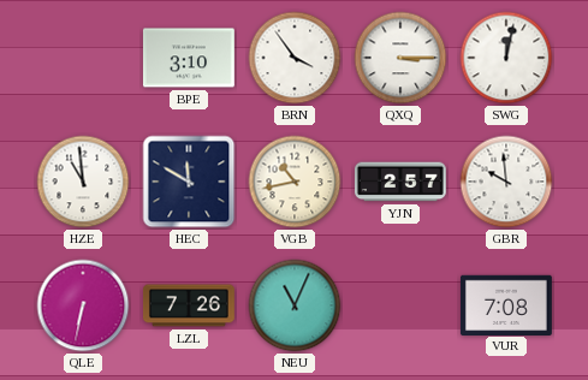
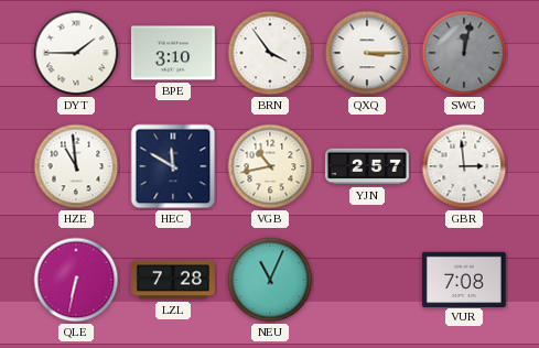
DYT: none -> 1:45
SWG dial: white -> grey
GBR: 9:59 -> 2:59
LZL: 7:26 -> 7:28
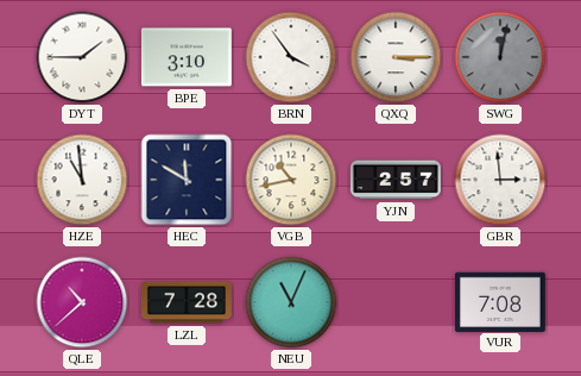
QLE: 6:32 -> 10:38
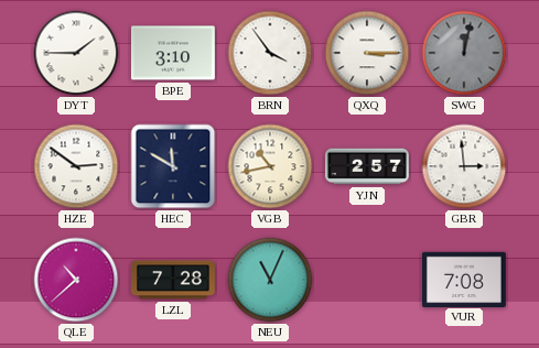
HZE: 10:59 -> 2:51
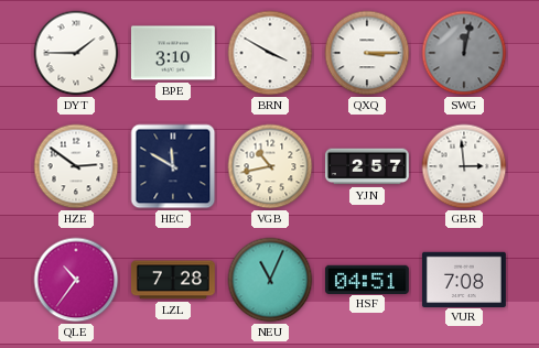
BRN: 3:54 -> 3:50
QLE: 10:38 -> 10:36
HSF: none -> 04:51
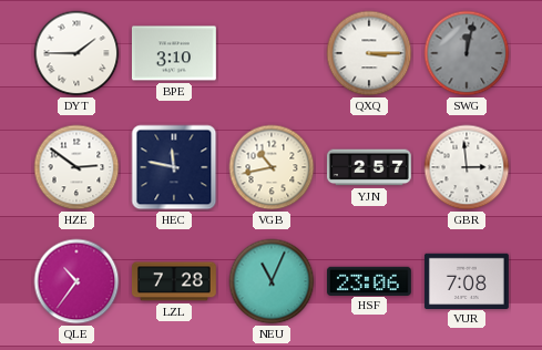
BRN: 3:50 -> none
HEC: 11:50 -> 11:47
HSF: 04:51 -> 23:06
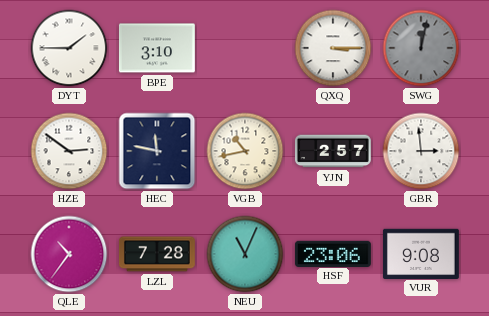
VUR: 7:08 -> 9:08
